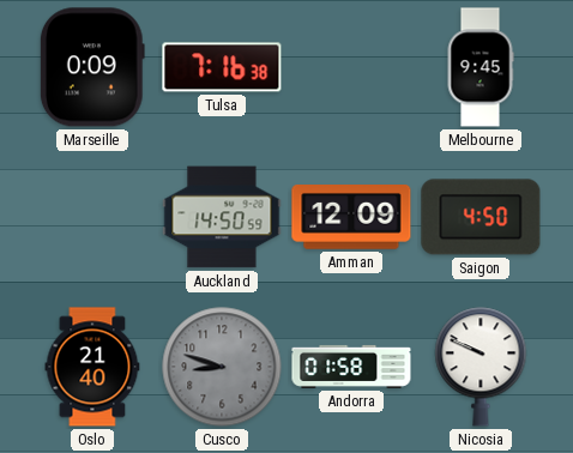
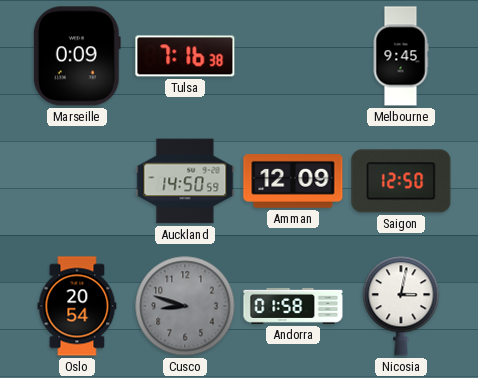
Saigon: 4:50 -> 12:50
Oslo: 21:40 -> 20:54
Nicosia: 9:49 -> 3:02
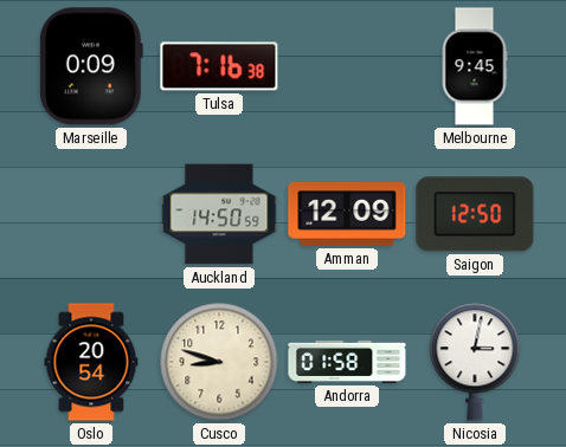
Cusco dial: grey -> cream
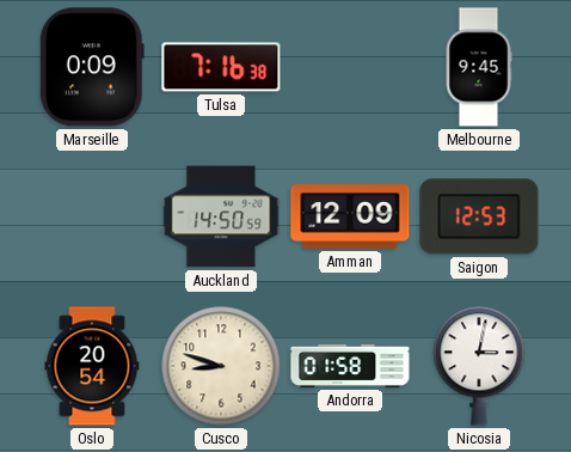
Saigon: 12:50 -> 12:53
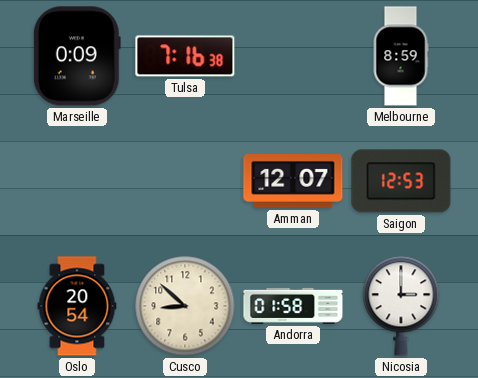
Melbourne: 9:45 -> 8:59
Auckland: 14:50 -> none
Amman: 12:09 -> 12:07
Cusco: 8:48 -> 8:52
Nicosia: 3:02 -> 3:00
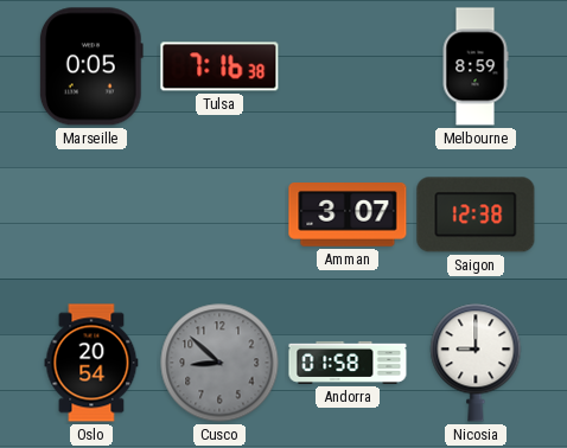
Marseille: 0:09 -> 0:05
Amman: 12:07 -> 3:07
Saigon: 12:53 -> 12:38
Cusco dial: cream -> grey
Nicosia: 3:00 -> 9:00
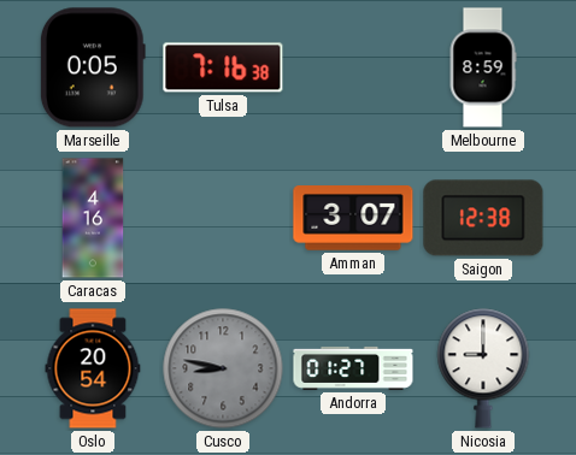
Caracas: none -> 4:16
Cusco: 8:52 -> 8:47
Andorra: 01:58 -> 01:27
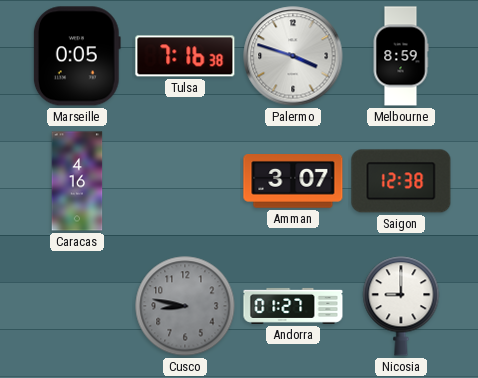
Palermo: none -> 3:48
Oslo: 20:54 -> none
